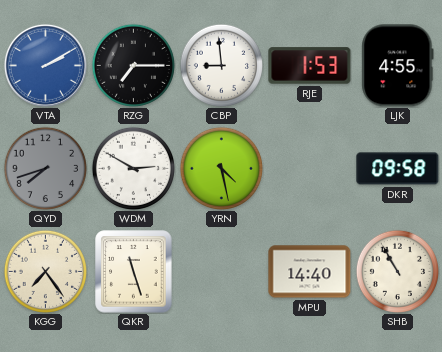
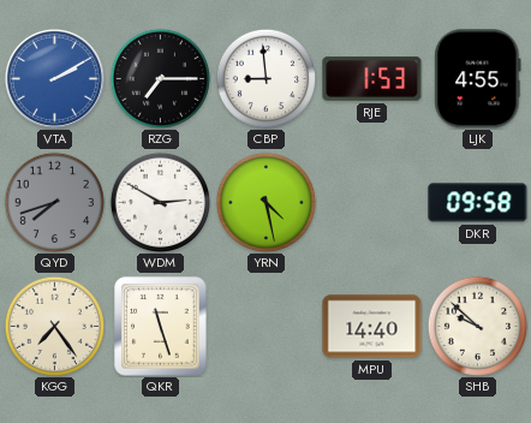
SHB: 10:55 -> 9:52
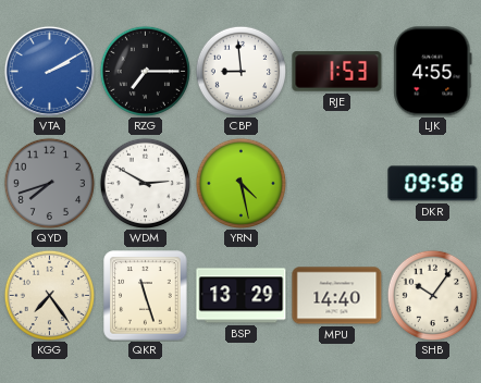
BSP: none -> 13:29
SHB: 9:52 -> 10:06
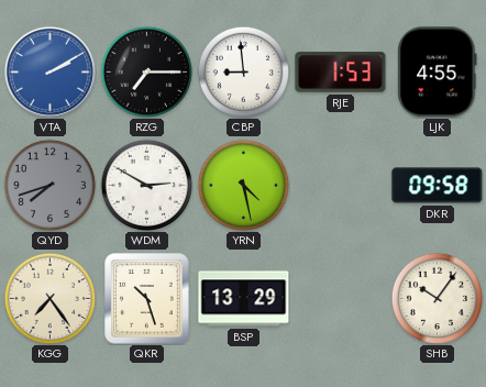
QKR: 11:27 -> 10:27
MPU: 14:40 -> none
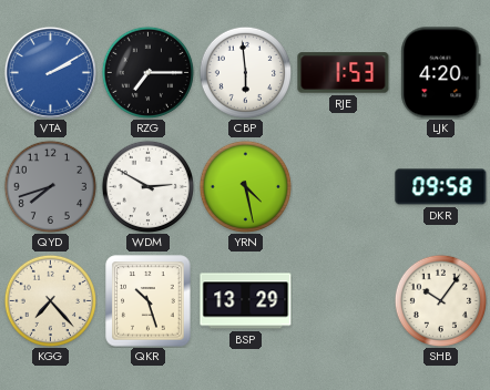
CBP: 8:59 -> 5:59
LJK: 4:55 -> 4:20
KGG: 7:24 -> 7:23
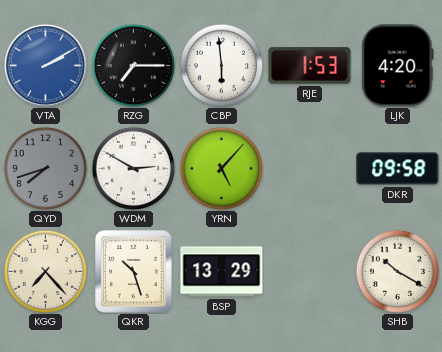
YRN: 4:28 -> 5:07
SHB: 10:06 -> 10:20
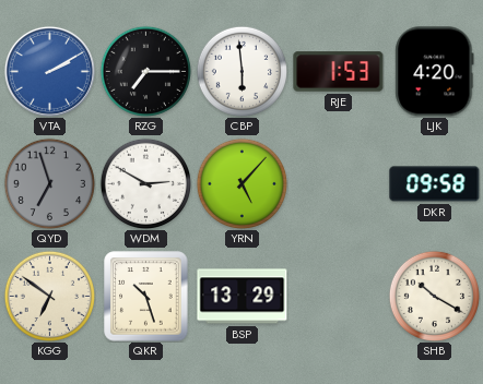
QYD: 7:42 -> 6:57
KGG: 7:23 -> 6:51
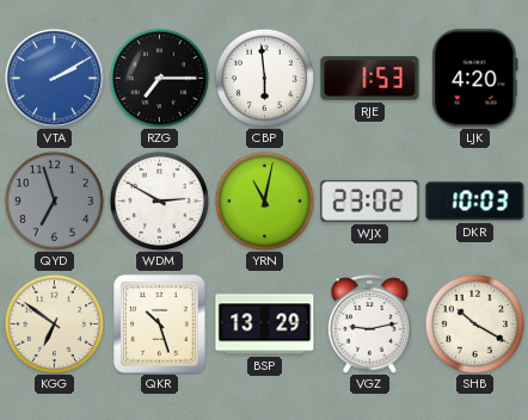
YRN: 5:07 -> 11:02
WJX: none -> 23:02
DKR: 09:58 -> 10:03
VGZ: none -> 9:13
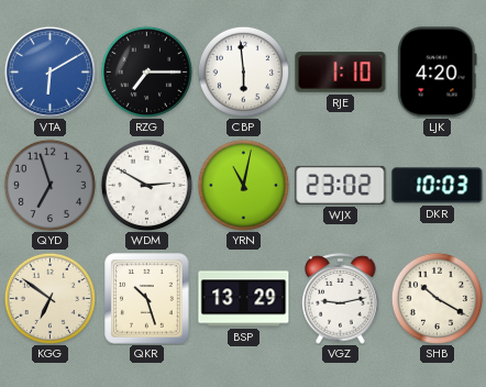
VTA: 2:10 -> 6:10
RJE: 1:53 -> 1:10
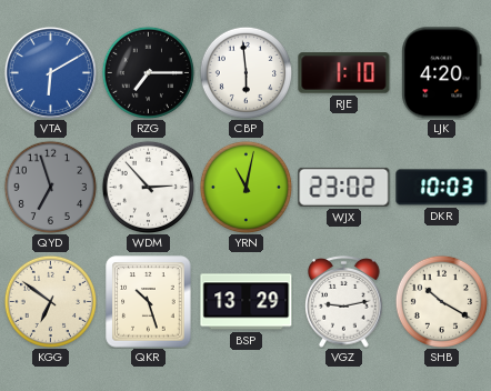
WDM: 2:50 -> 2:53
